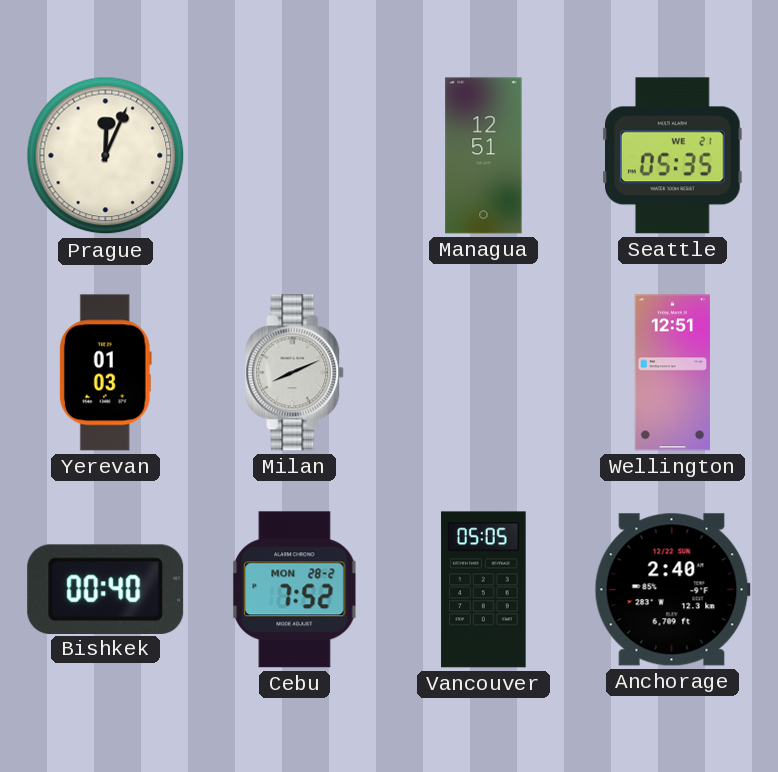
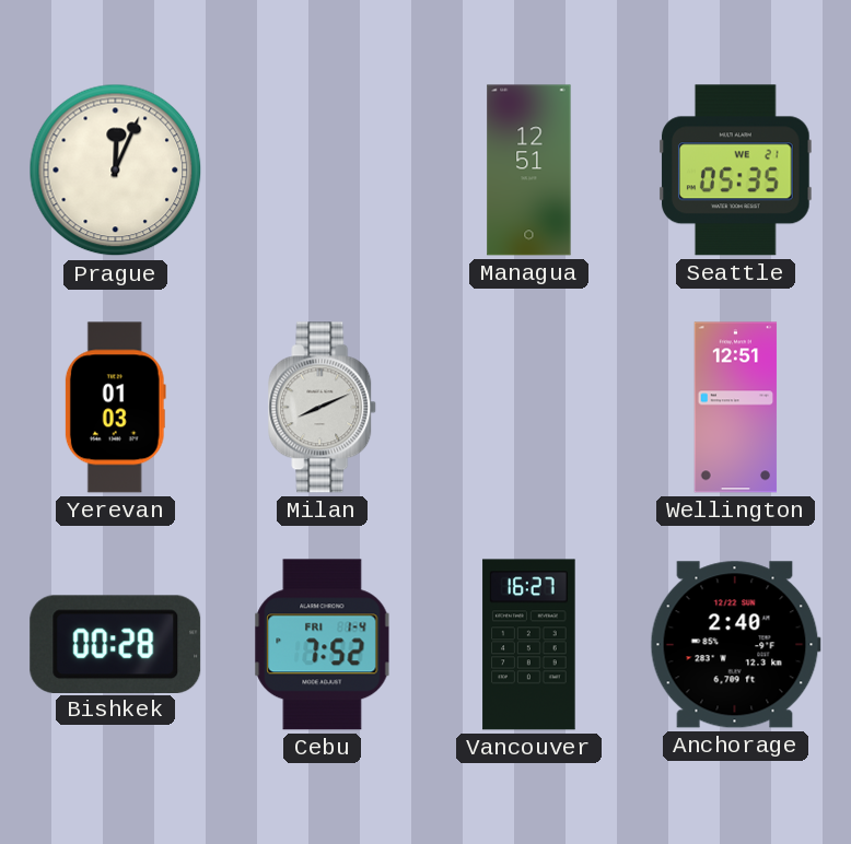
Bishkek: 00:40 -> 00:28
Cebu date: MON 28-2 -> FRI 1-4
Vancouver: 05:05 -> 16:27
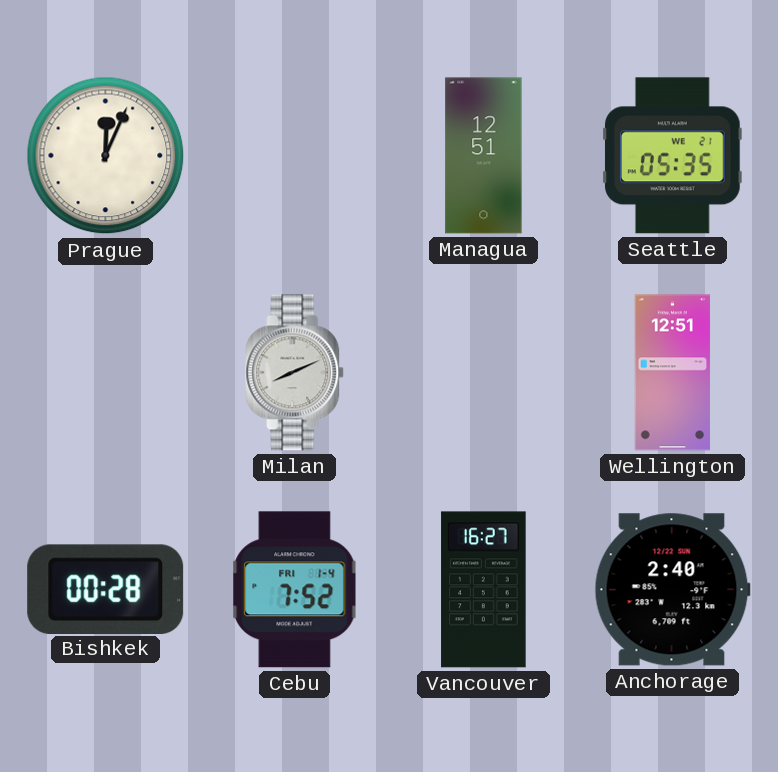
Yerevan: 01:03 -> none
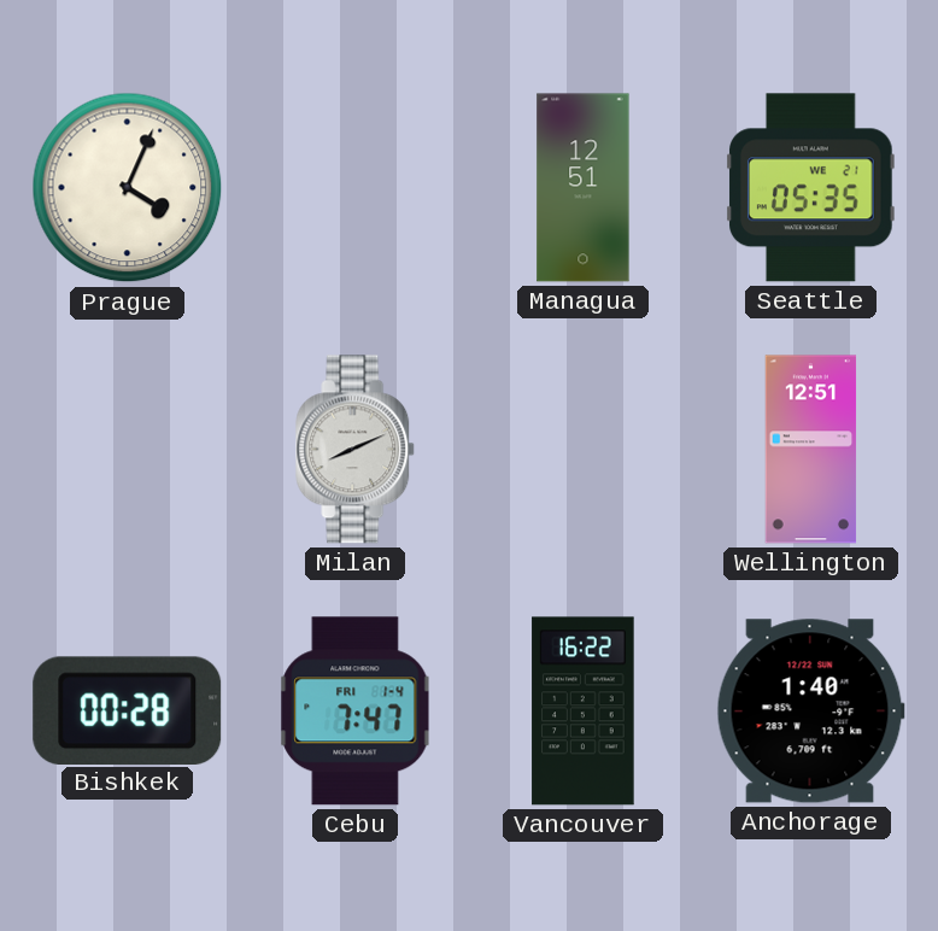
Prague: 12:04 -> 4:04
Cebu: 7:52 -> 7:47
Vancouver: 16:27 -> 16:22
Anchorage: 2:40 -> 1:40
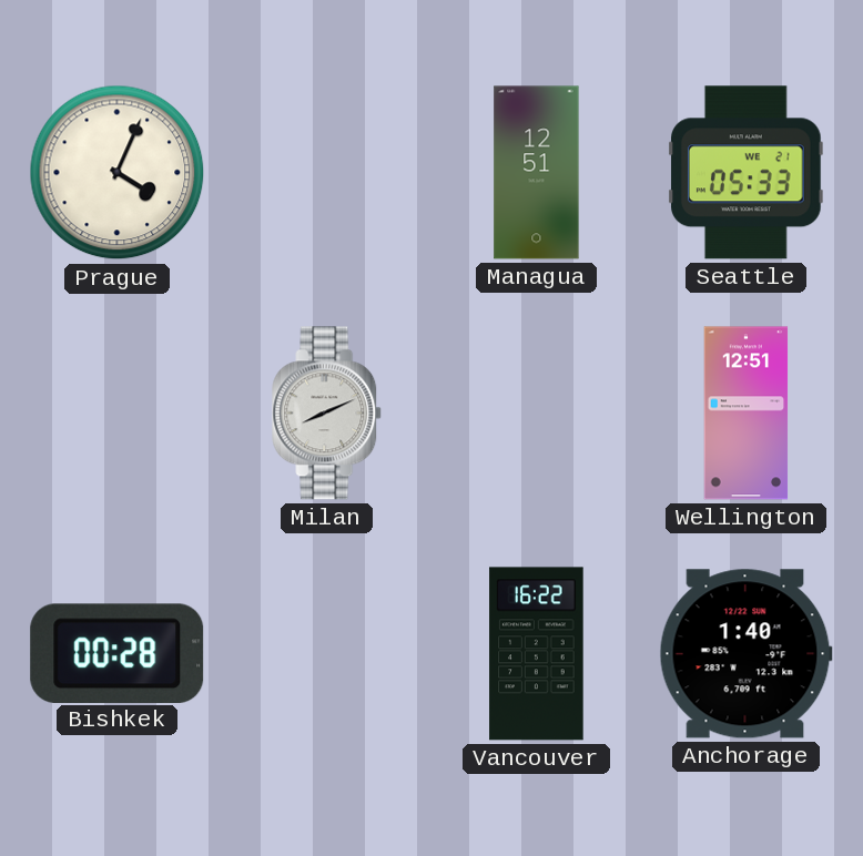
Seattle: 05:35 -> 05:33
Cebu: 7:47 -> none
